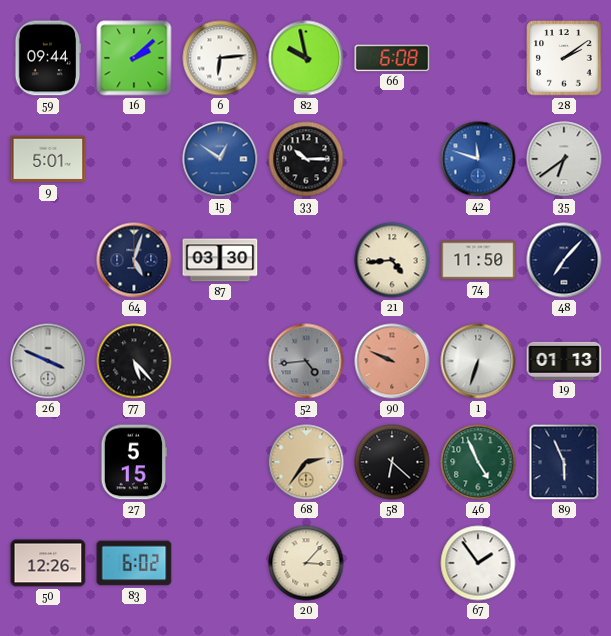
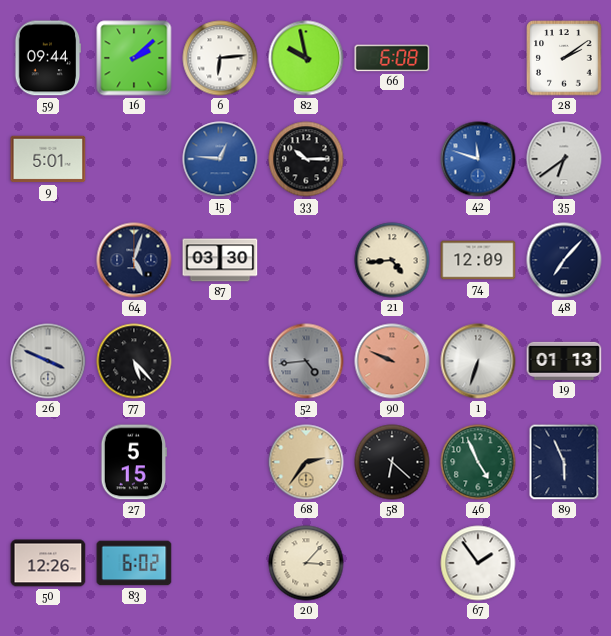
15: 12:51 -> 12:46
74: 11:50 -> 12:09
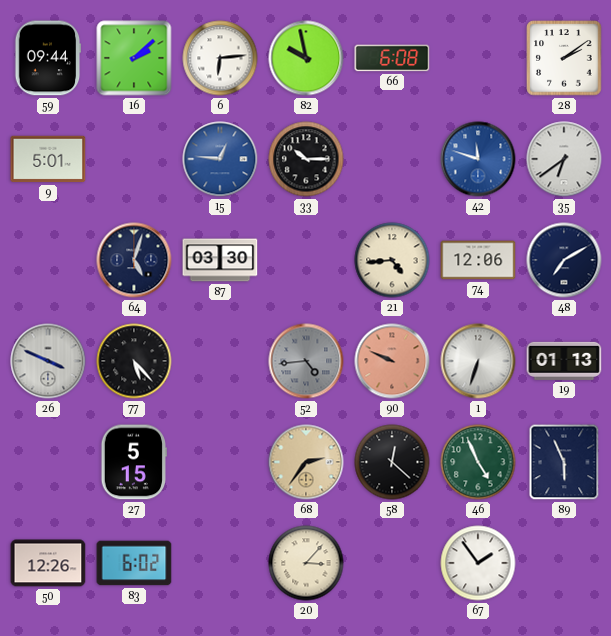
74: 12:09 -> 12:06
48: 7:07 -> 7:10
58: 6:22 -> 12:22
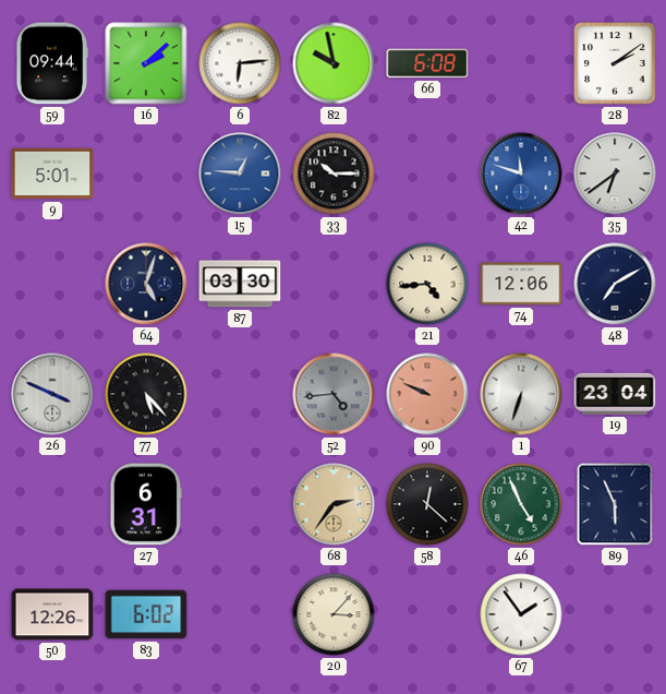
19: 01:13 -> 23:04
27: 5:15 -> 6:31
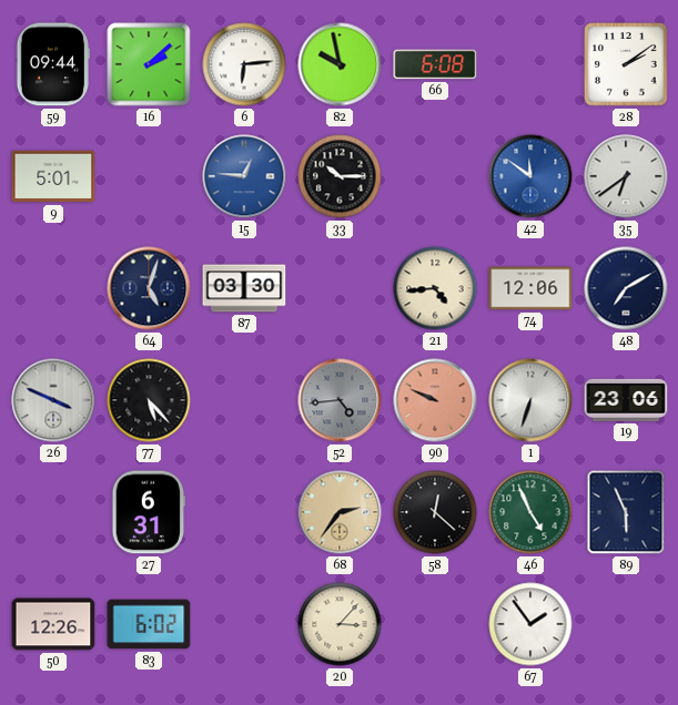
42: 11:48 -> 11:51
19: 23:04 -> 23:06
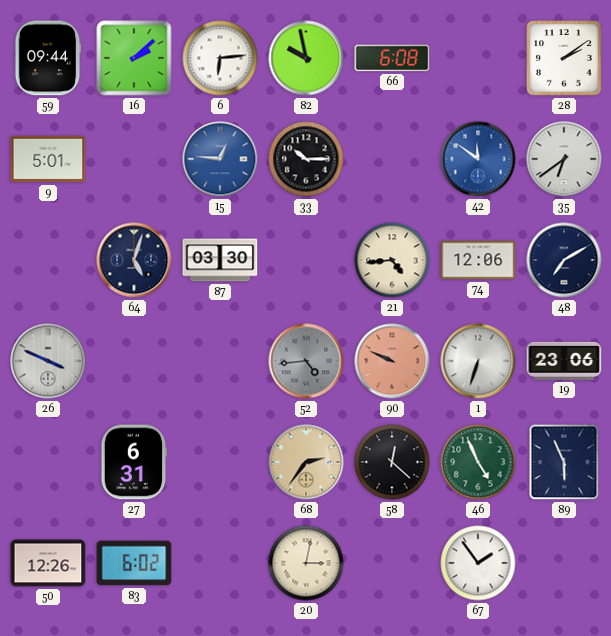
77: 5:23 -> none
20: 3:07 -> 3:02
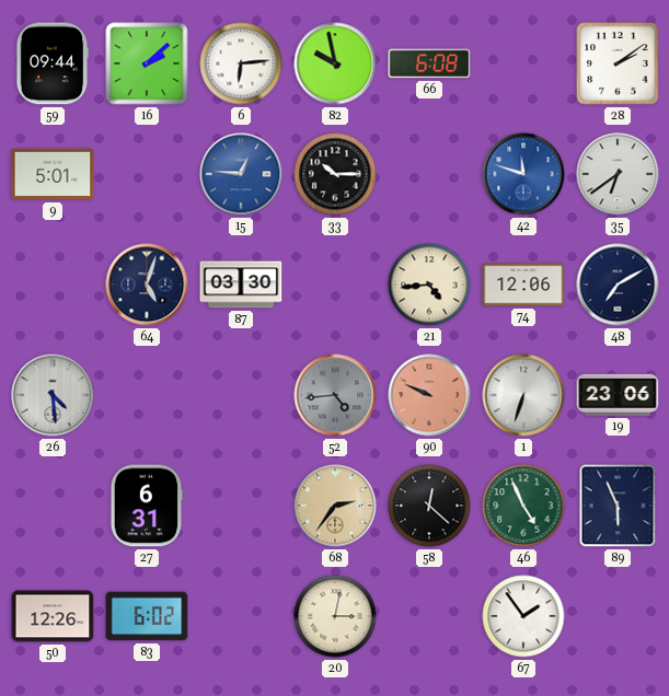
42: 11:51 -> 11:48
26: 3:49 -> 4:29
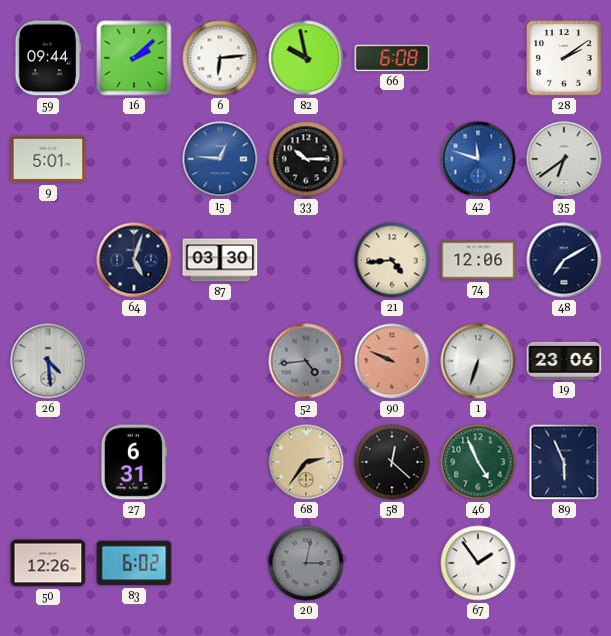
20 dial: cream -> grey
